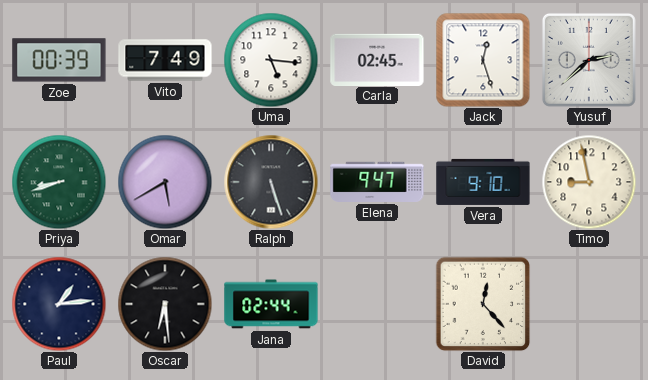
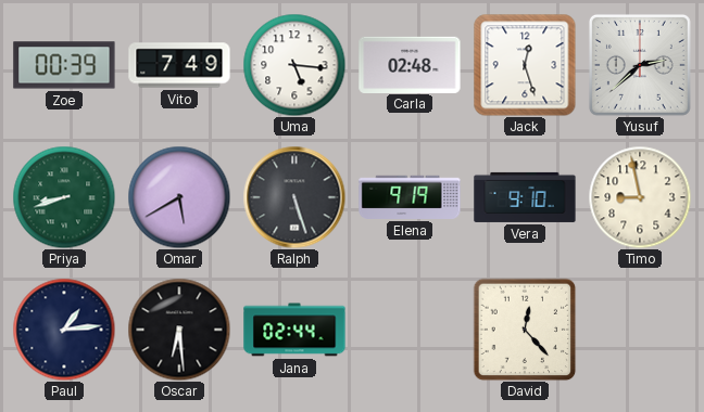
Carla: 02:45 -> 02:48
Elena: 9:47 -> 9:19
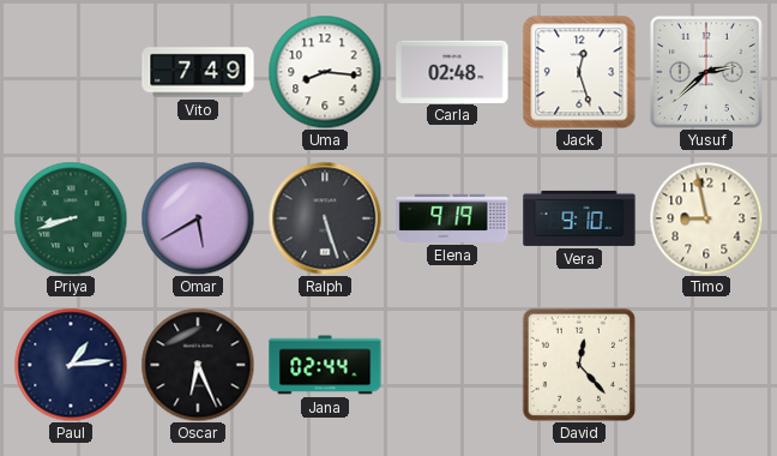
Zoe: 00:39 -> none
Uma: 5:16 -> 8:16
Oscar: 6:29 -> 6:26
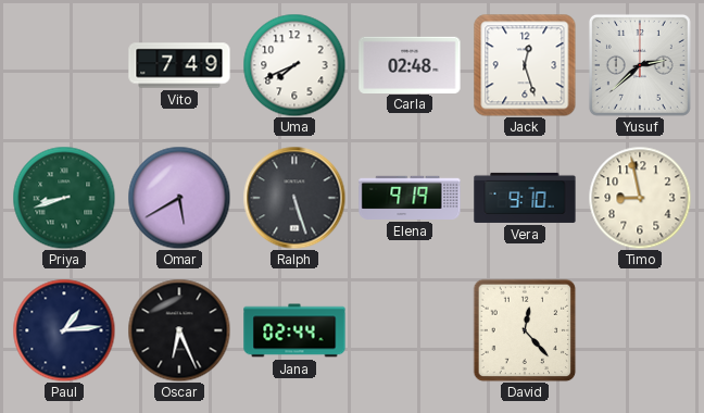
Uma: 8:16 -> 7:41
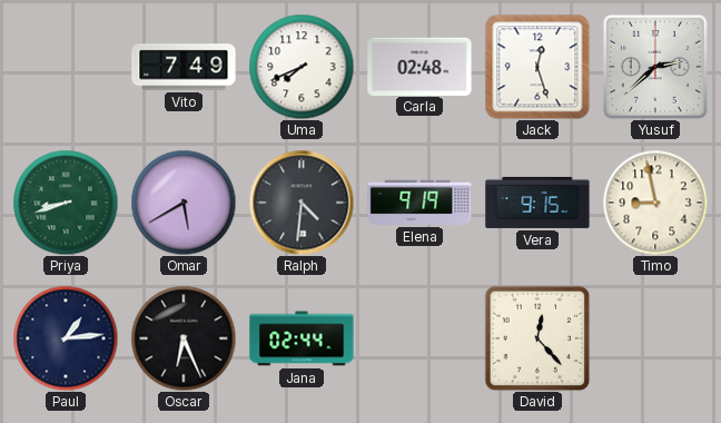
Ralph: 5:27 -> 4:31
Vera: 9:10 -> 9:15
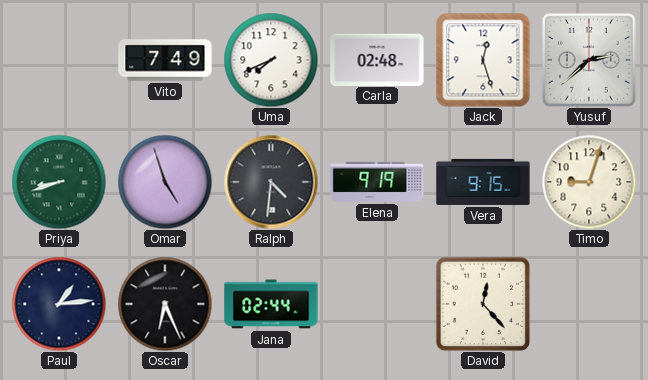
Omar: 5:40 -> 4:57
Timo: 8:58 -> 9:03
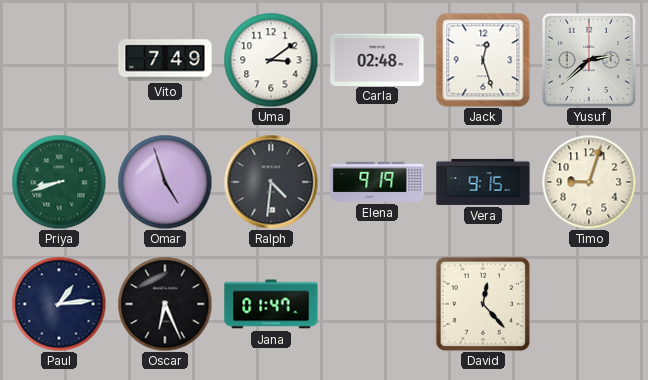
Uma: 7:41 -> 3:09
Jana: 02:44 -> 01:47
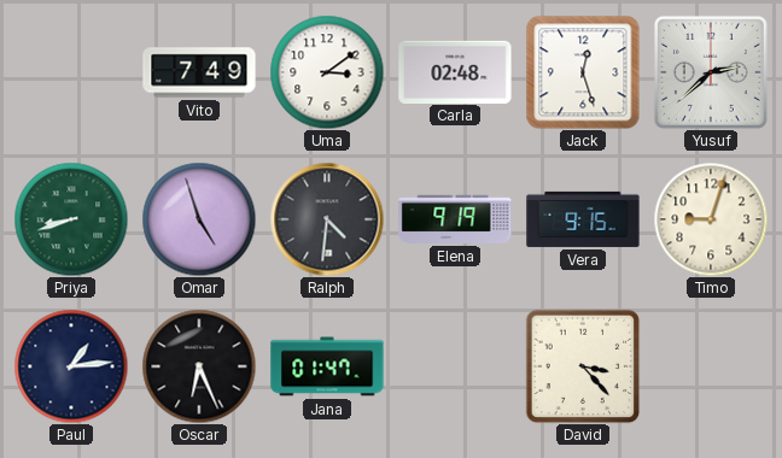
David: 12:23 -> 3:23
